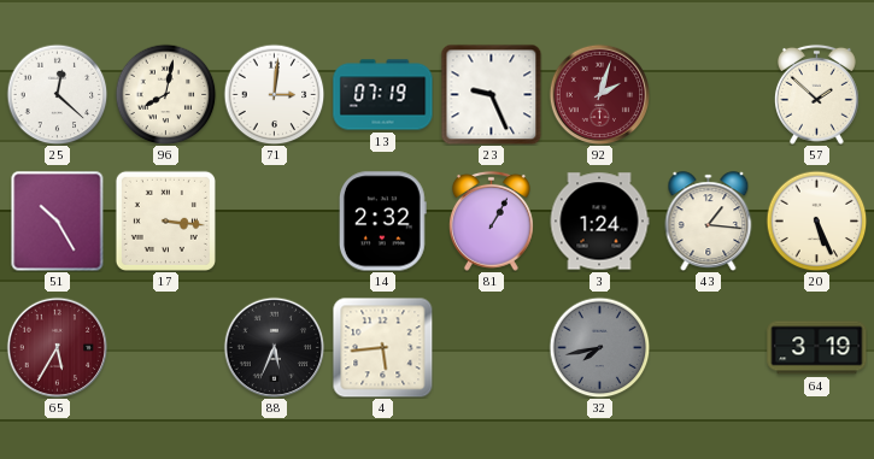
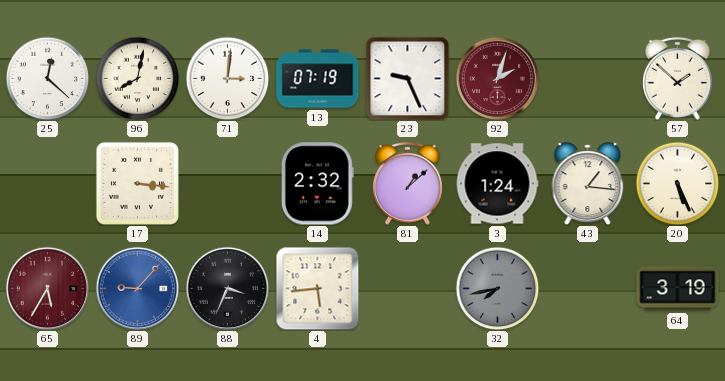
51: 10:25 -> none
81: 1:05 -> 1:08
89: none -> 9:07
88: 5:34 -> 3:34
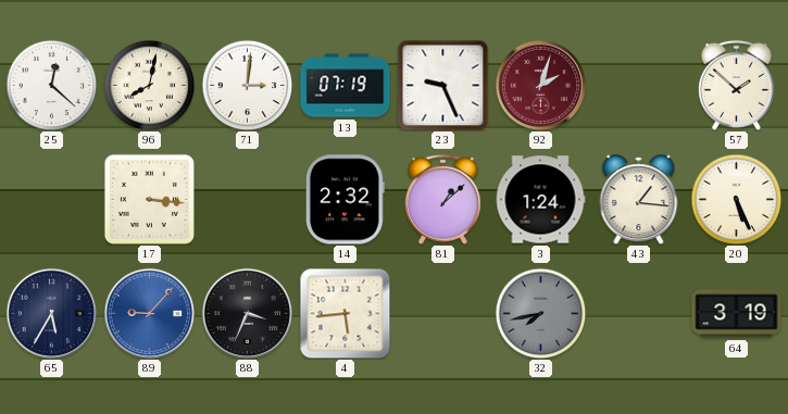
65 dial: burgundy -> navy
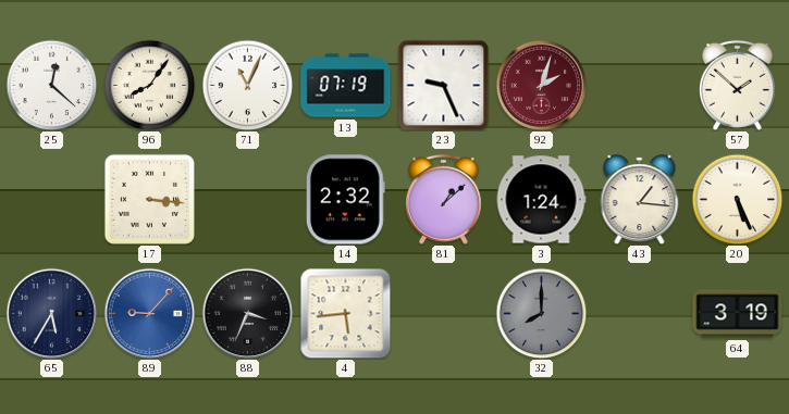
96: 8:02 -> 8:06
71: 3:01 -> 11:04
32: 7:43 -> 8:00
